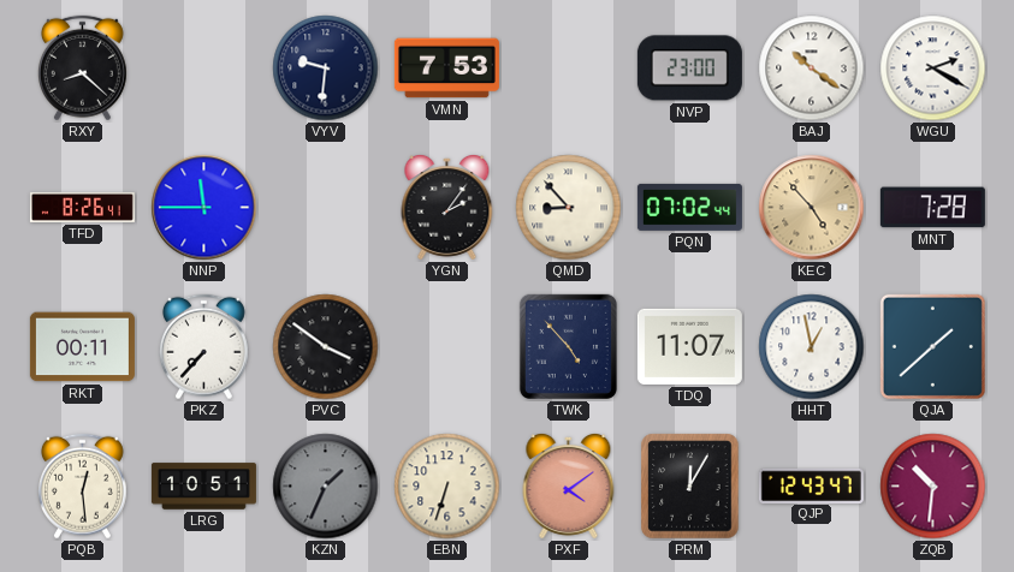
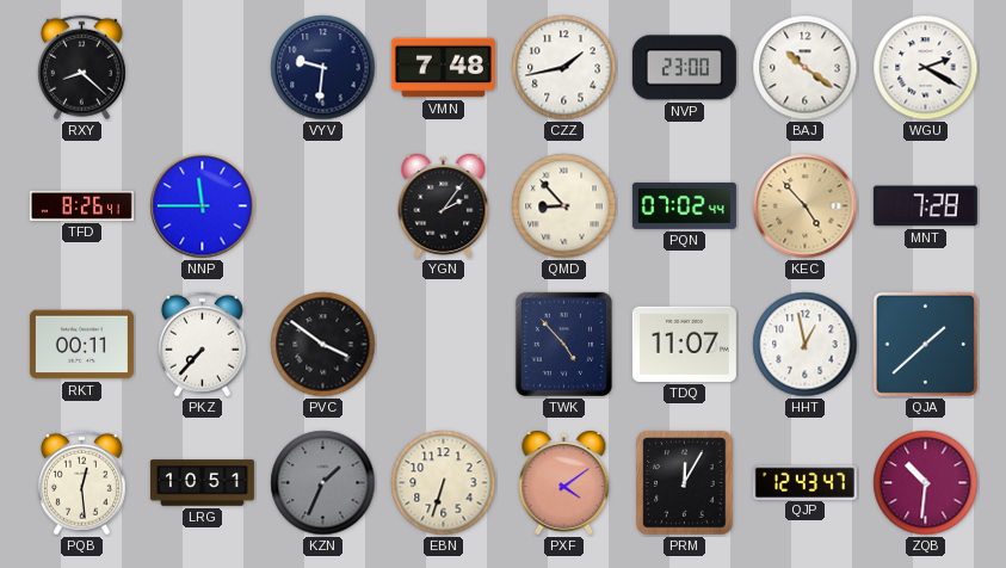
VMN: 7:53 -> 7:48
CZZ: none -> 1:43
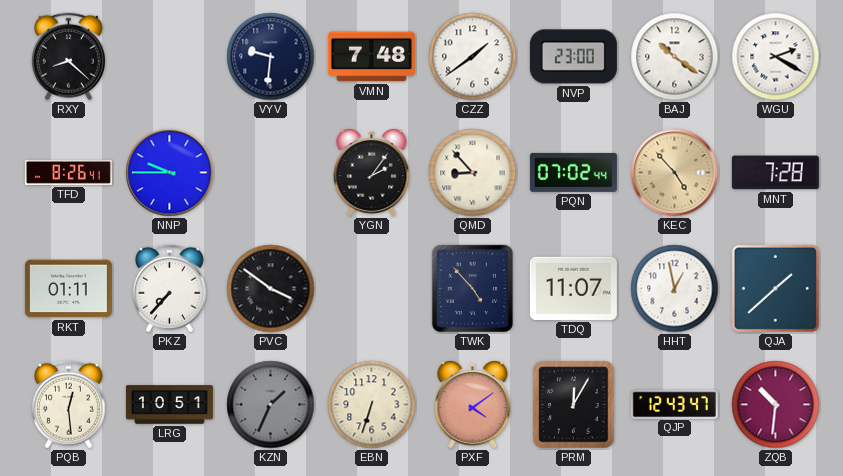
CZZ: 1:43 -> 1:39
NNP: 11:45 -> 9:45
RKT: 00:11 -> 01:11
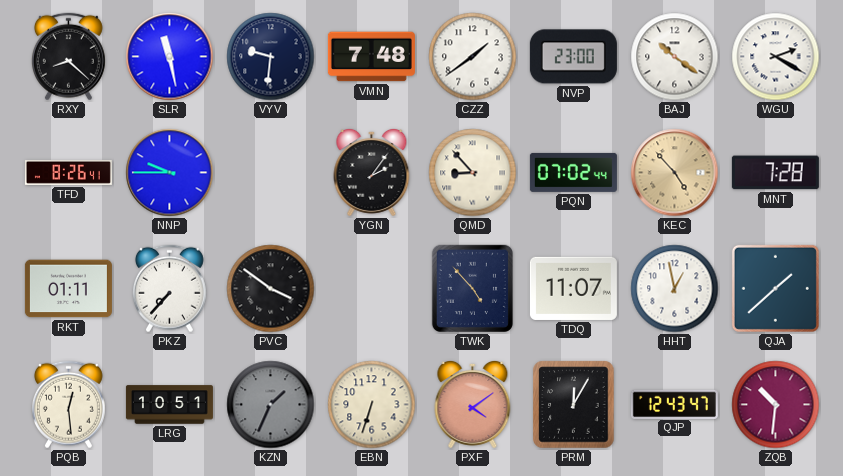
SLR: none -> 11:28
